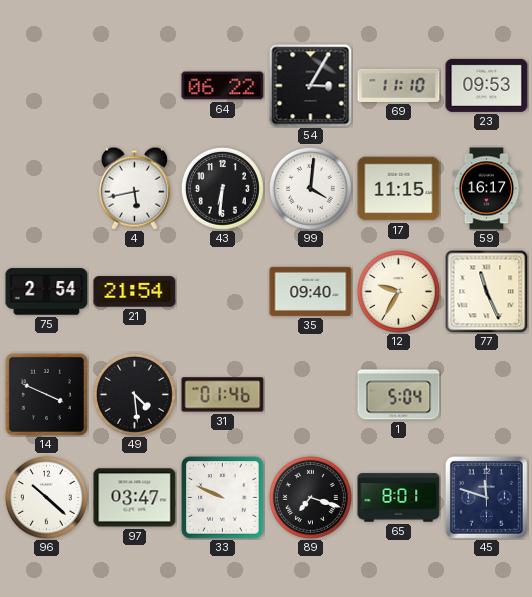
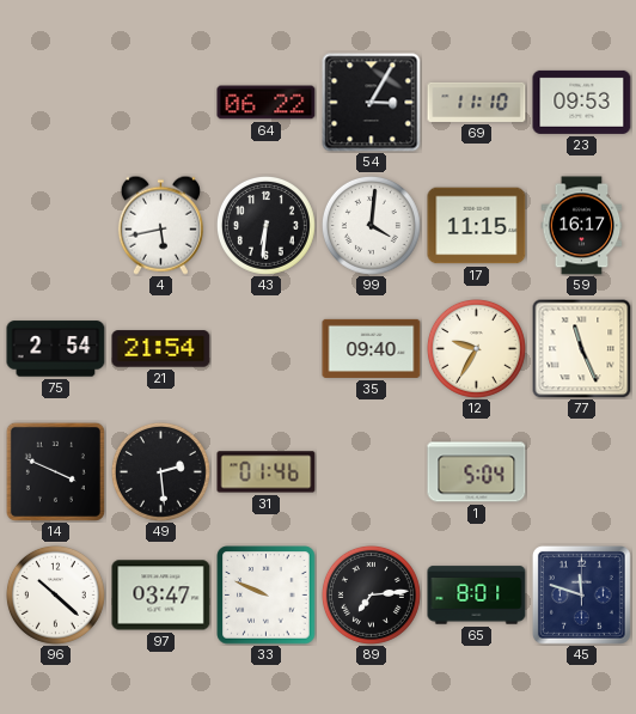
49: 4:29 -> 2:29
89: 7:18 -> 7:14
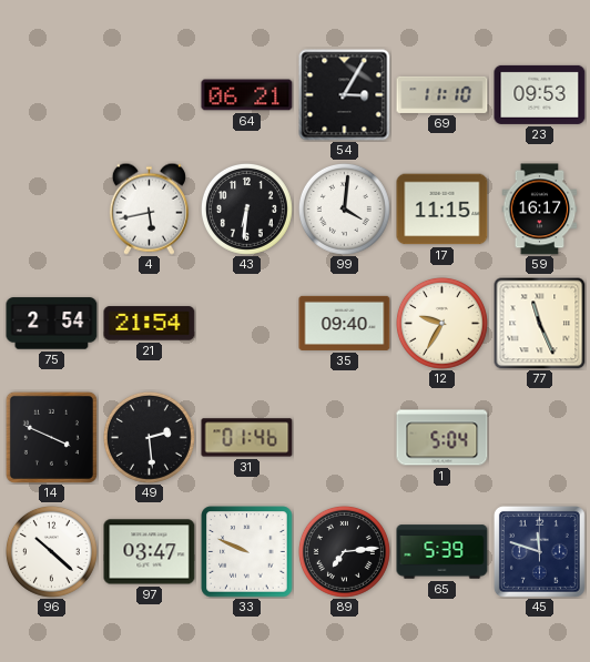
64: 06:22 -> 06:21
65: 8:01 -> 5:39
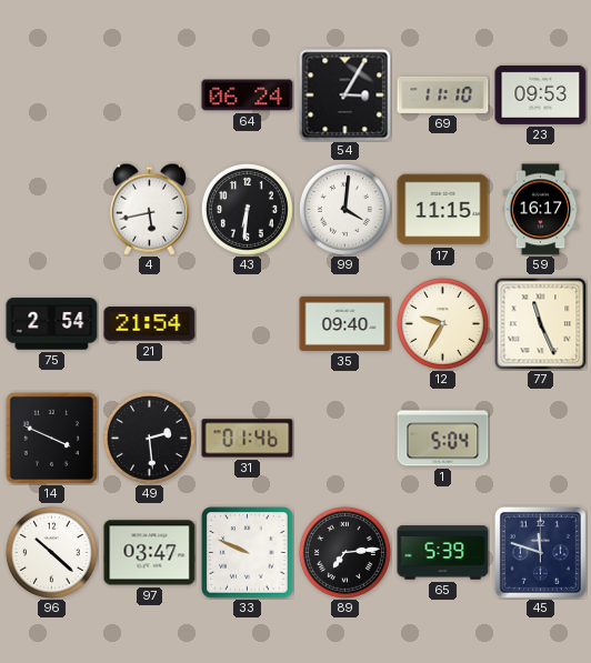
64: 06:21 -> 06:24
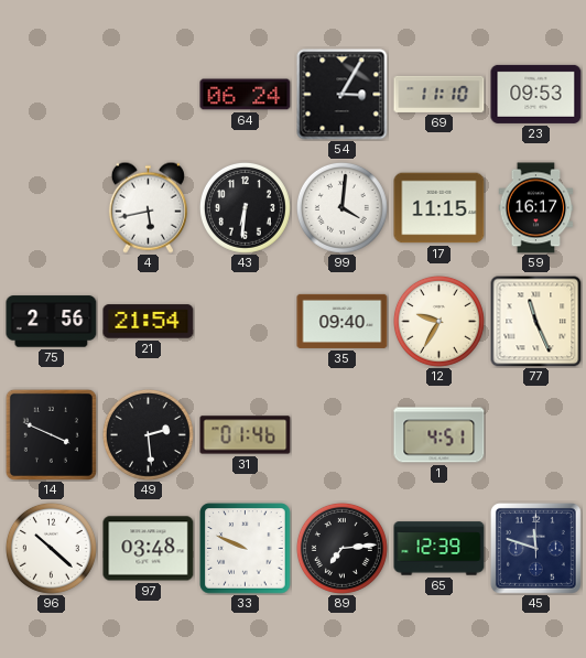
75: 2:54 -> 2:56
1: 5:04 -> 4:51
97: 03:47 -> 03:48
65: 5:39 -> 12:39
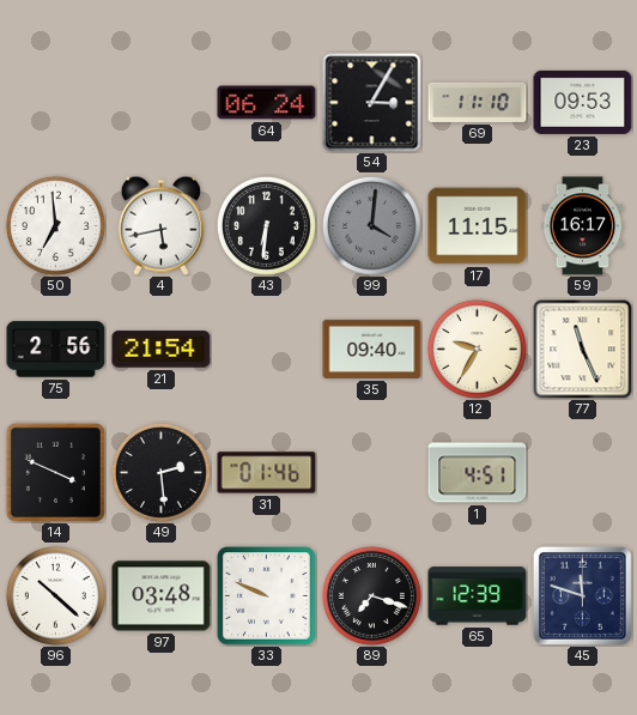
50: none -> 6:59
99 dial: white -> grey
89: 7:14 -> 7:18
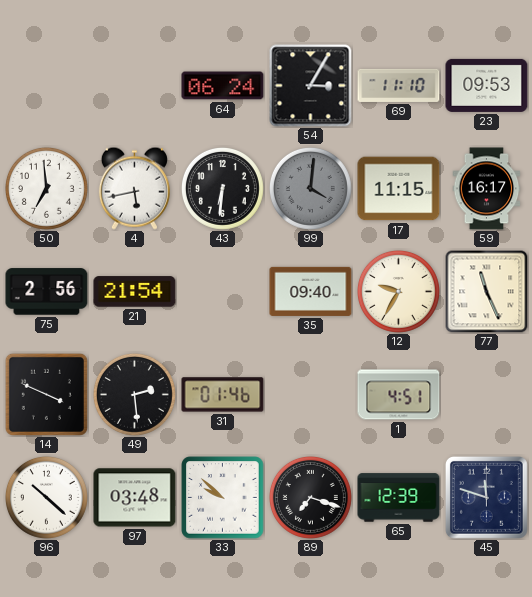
33: 9:49 -> 9:52
